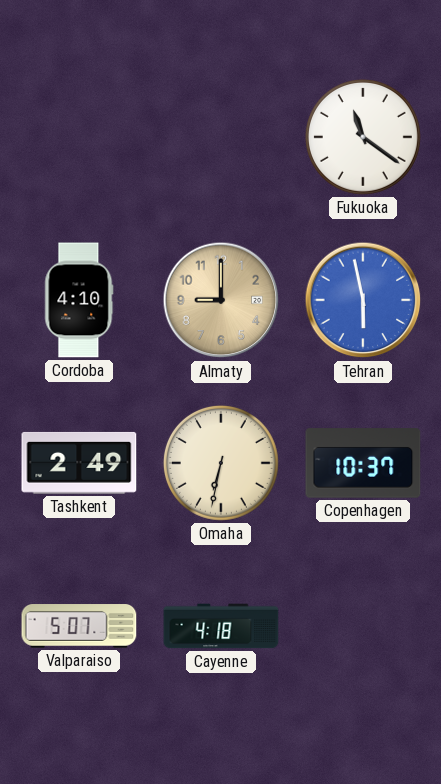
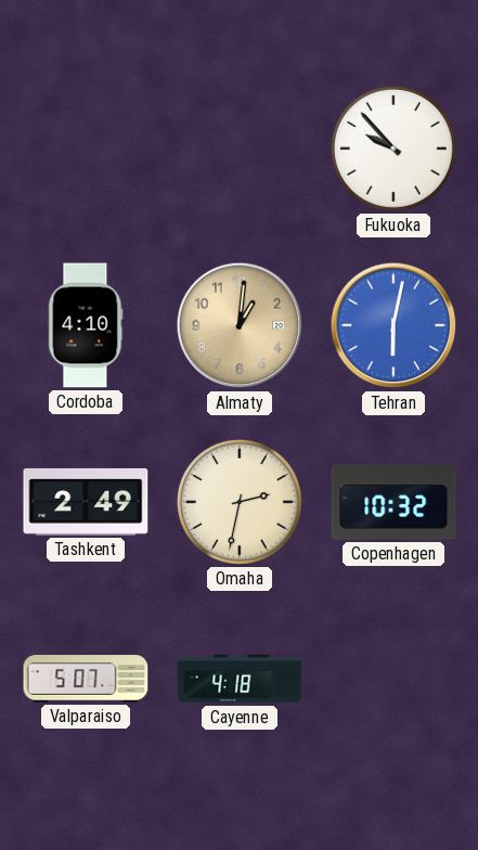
Fukuoka: 11:21 -> 9:53
Almaty: 9:00 -> 1:01
Tehran: 5:58 -> 6:02
Omaha: 6:32 -> 2:32
Copenhagen: 10:37 -> 10:32
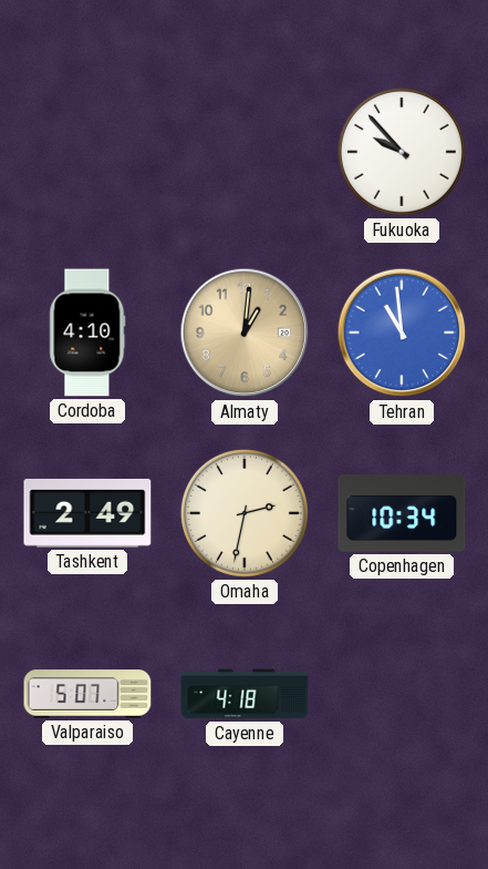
Tehran: 6:02 -> 10:59
Copenhagen: 10:32 -> 10:34
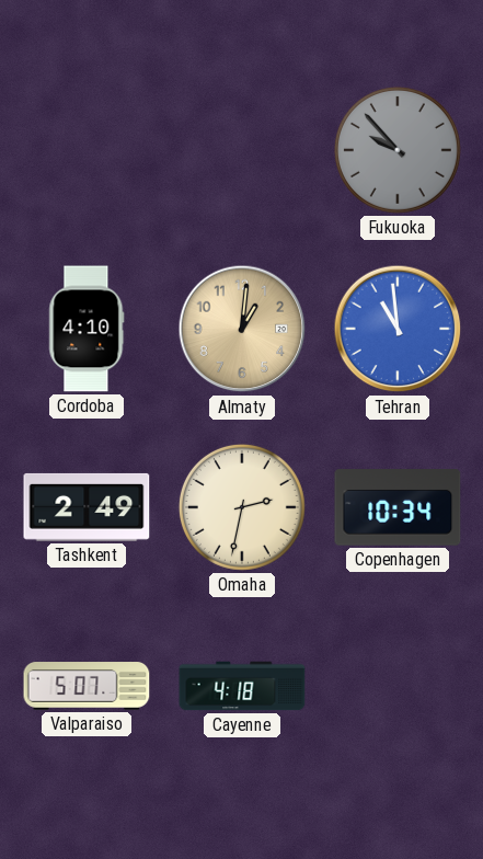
Fukuoka dial: white -> grey
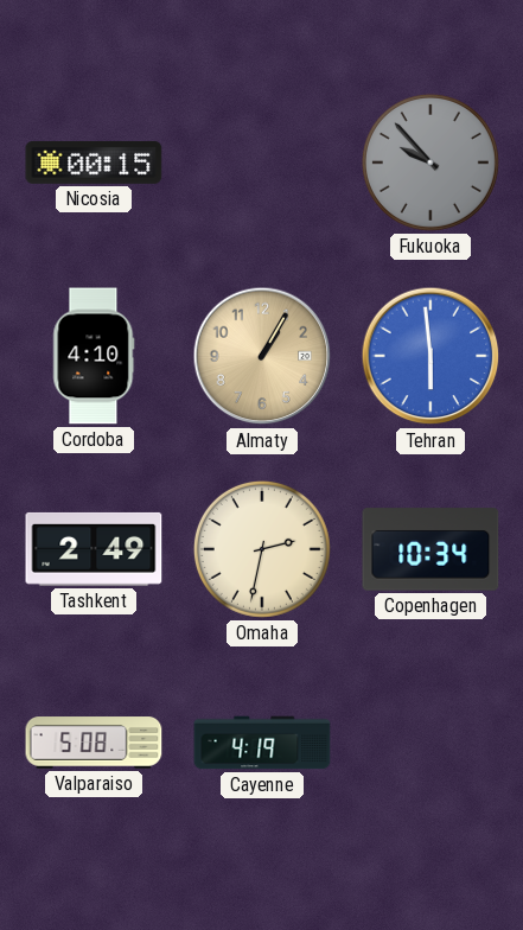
Nicosia: none -> 00:15
Almaty: 1:01 -> 1:05
Tehran: 10:59 -> 5:59
Valparaiso: 5:07 -> 5:08
Cayenne: 4:18 -> 4:19
